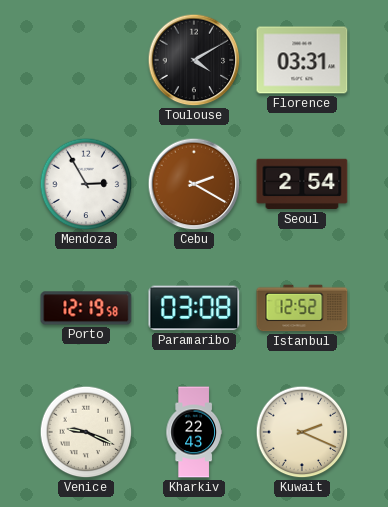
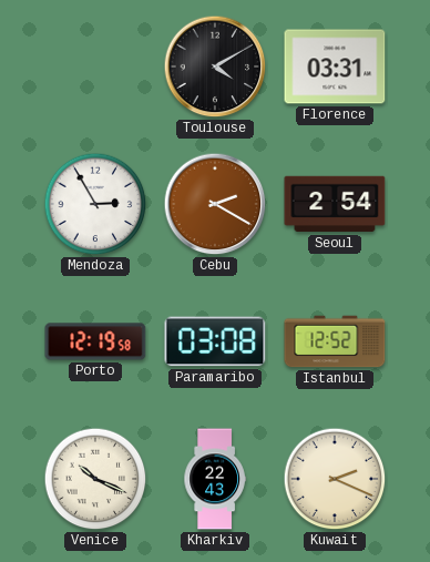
Venice: 9:19 -> 10:19
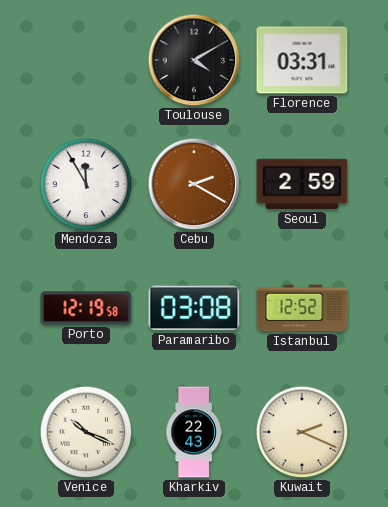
Mendoza: 2:55 -> 11:55
Seoul: 2:54 -> 2:59
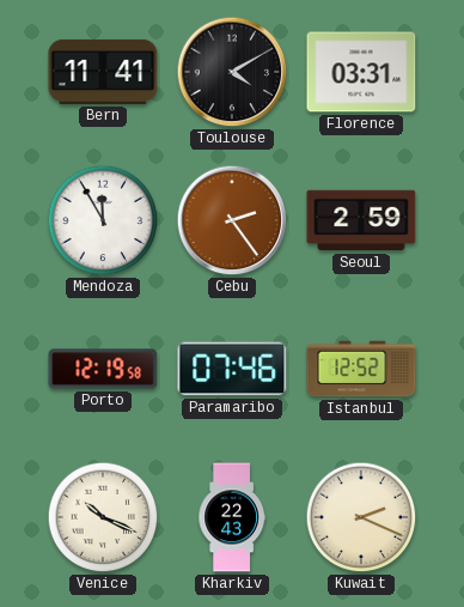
Bern: none -> 11:41
Cebu: 2:20 -> 2:24
Paramaribo: 03:08 -> 07:46
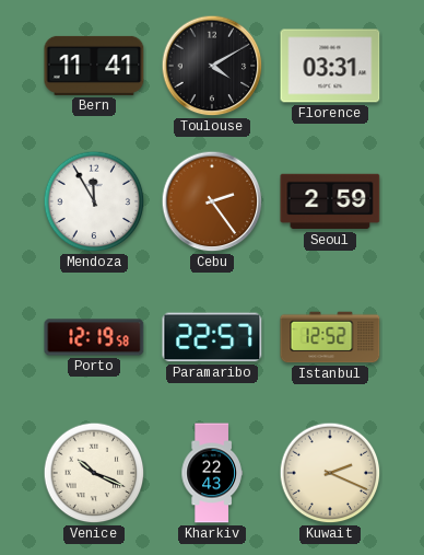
Paramaribo: 07:46 -> 22:57
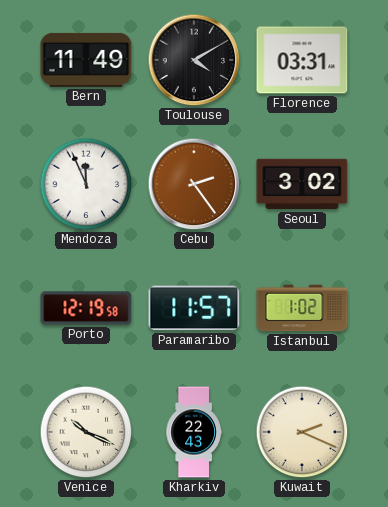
Bern: 11:41 -> 11:49
Mendoza: 11:55 -> 11:56
Seoul: 2:59 -> 3:02
Paramaribo: 22:57 -> 11:57
Istanbul: 12:52 -> 1:02
